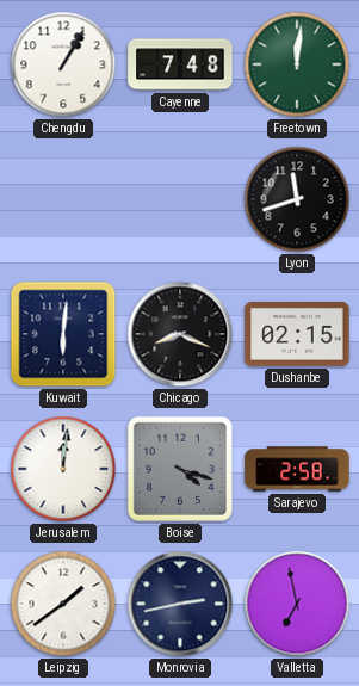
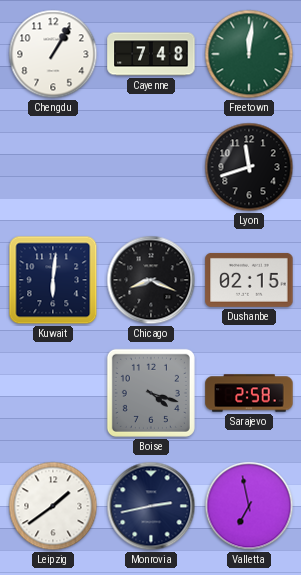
Jerusalem: 12:01 -> none
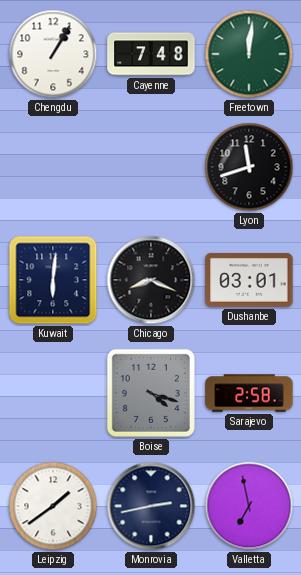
Dushanbe: 02:15 -> 03:01
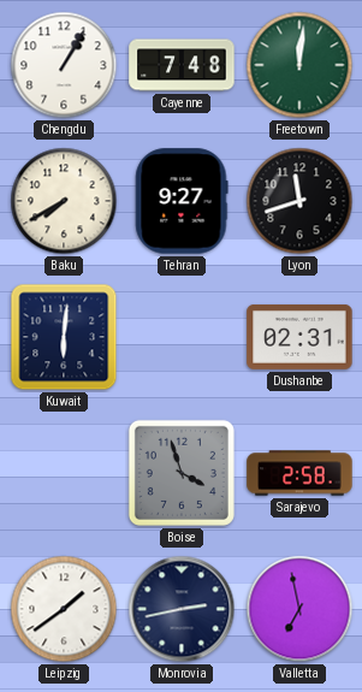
Baku: none -> 7:40
Tehran: none -> 9:27
Chicago: 8:19 -> none
Dushanbe: 03:01 -> 02:31
Boise: 4:18 -> 3:57
